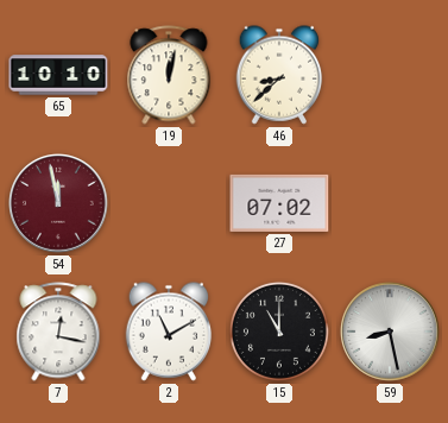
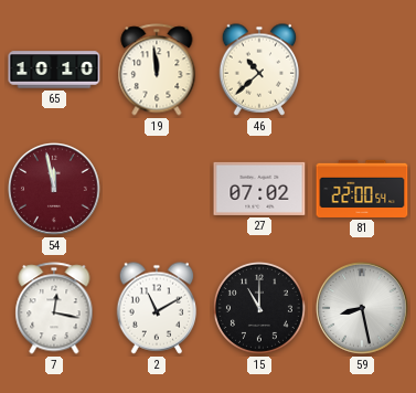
19: 12:02 -> 11:59
46: 8:38 -> 10:38
81: none -> 22:00
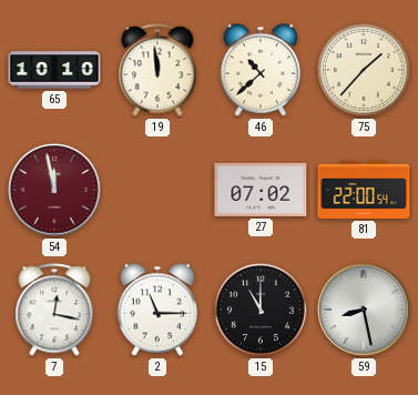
75: none -> 1:37
2: 11:10 -> 11:15
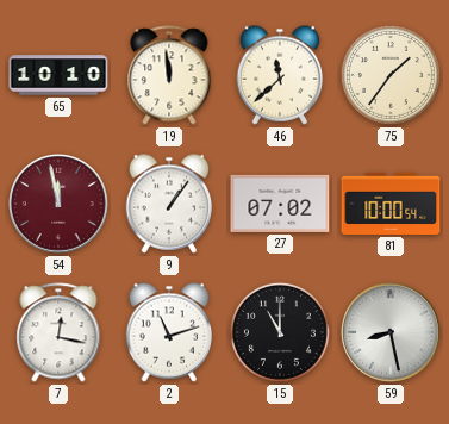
46: 10:38 -> 11:38
75: 1:37 -> 1:36
9: none -> 1:06
81: 22:00 -> 10:00
2: 11:15 -> 11:12
